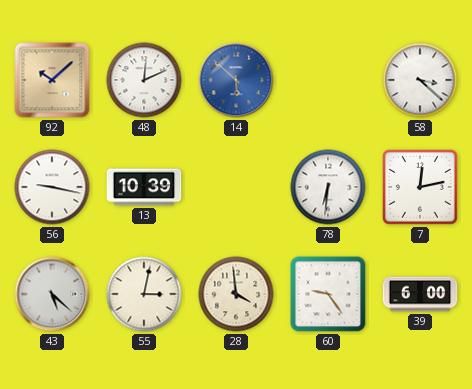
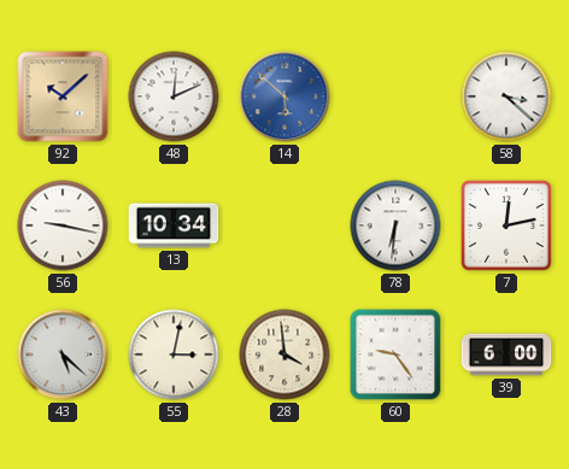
13: 10:39 -> 10:34
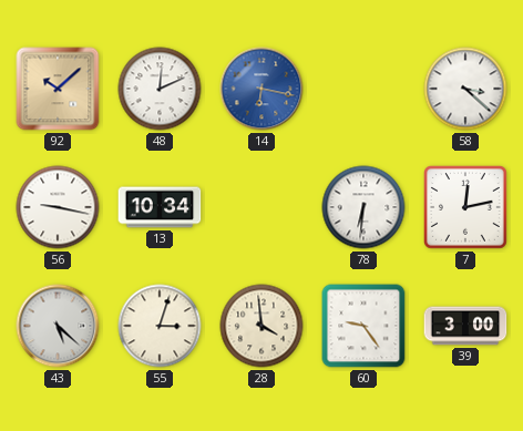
14: 5:52 -> 6:17
55: 3:02 -> 3:03
39: 6:00 -> 3:00
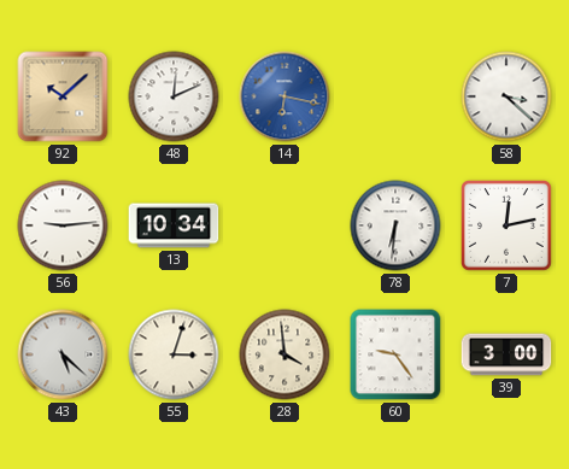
56: 9:17 -> 9:14
